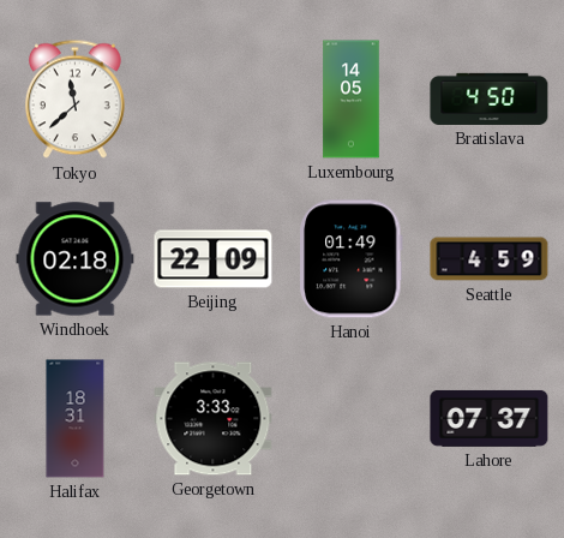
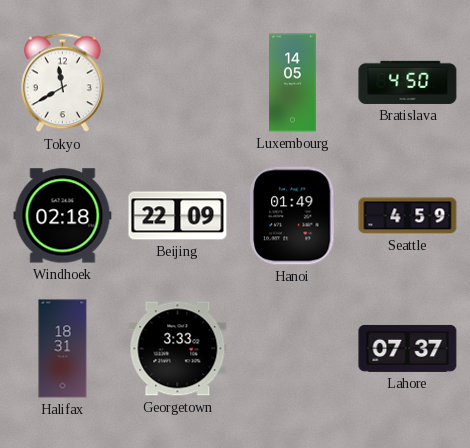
Tokyo: 11:38 -> 11:40
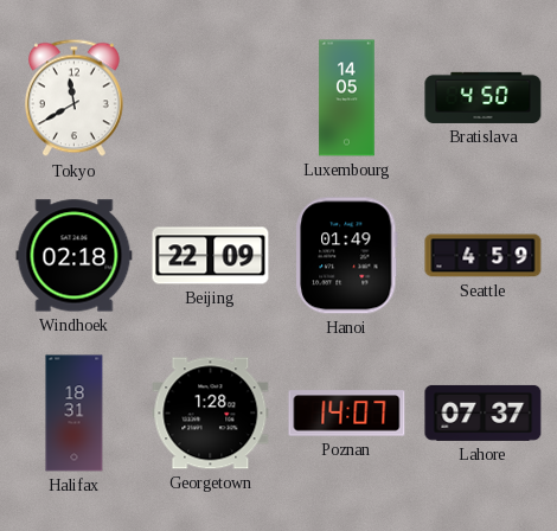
Georgetown: 3:33 -> 1:28
Poznan: none -> 14:07
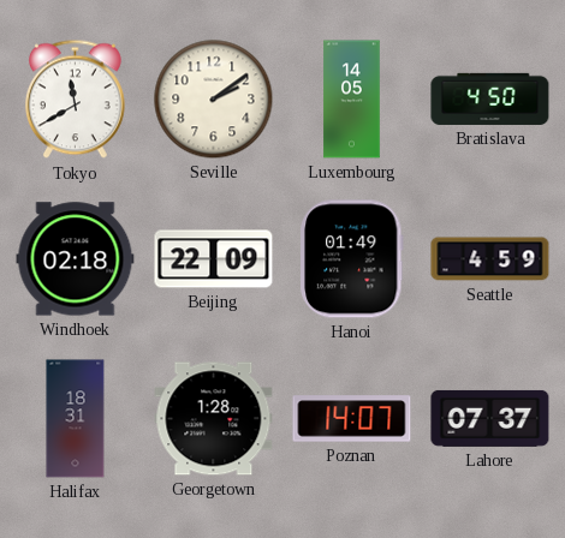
Seville: none -> 2:09
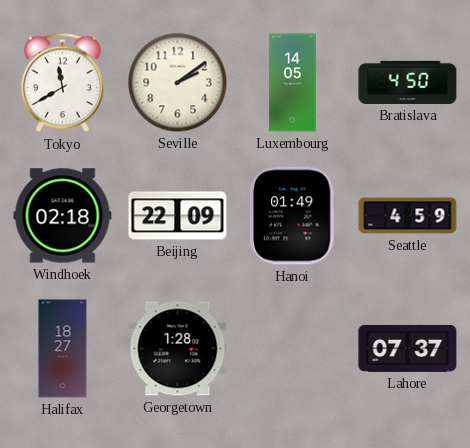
Halifax: 18:31 -> 18:27
Poznan: 14:07 -> none
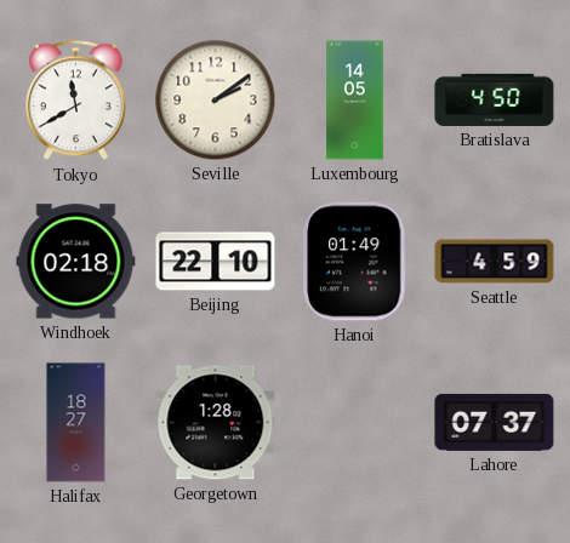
Beijing: 22:09 -> 22:10
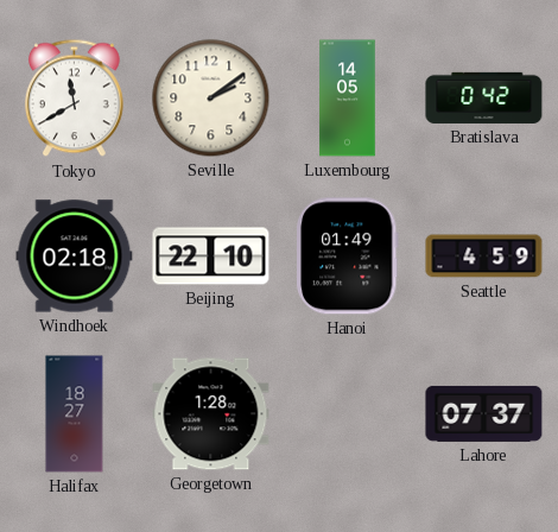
Bratislava: 4:50 -> 0:42
